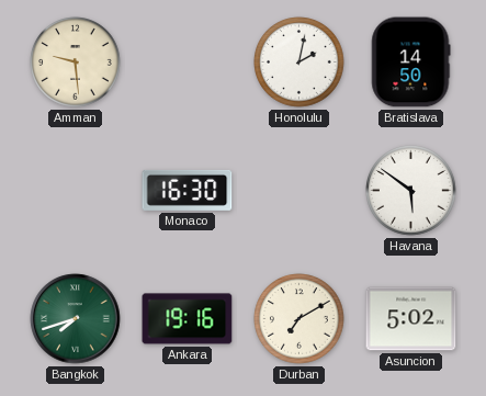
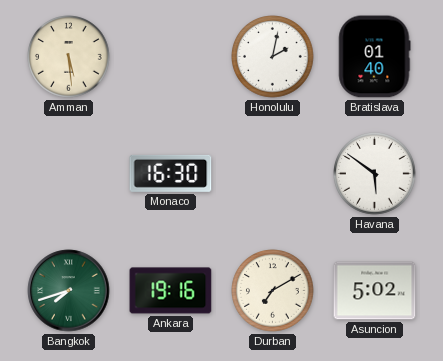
Amman: 9:29 -> 5:29
Bratislava: 14:50 -> 01:40
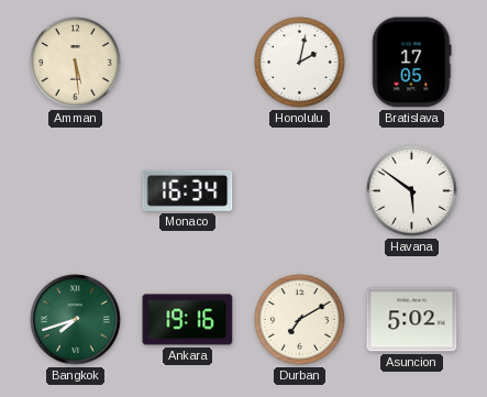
Bratislava: 01:40 -> 17:05
Monaco: 16:30 -> 16:34
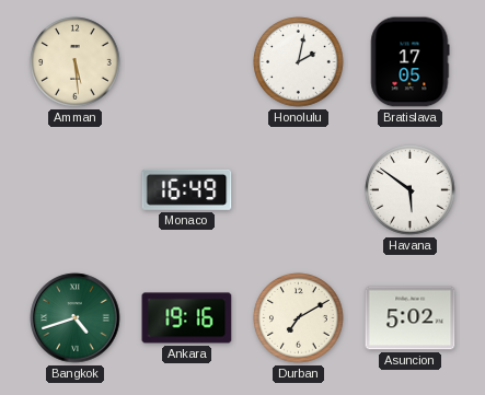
Monaco: 16:34 -> 16:49
Bangkok: 7:42 -> 4:42
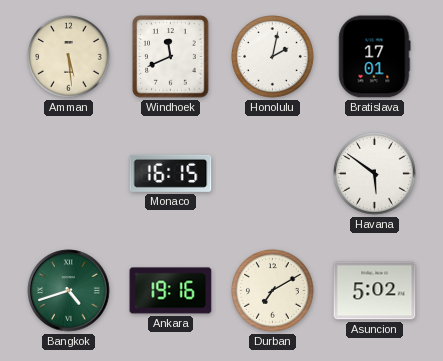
Windhoek: none -> 11:41
Bratislava: 17:05 -> 17:01
Monaco: 16:49 -> 16:15
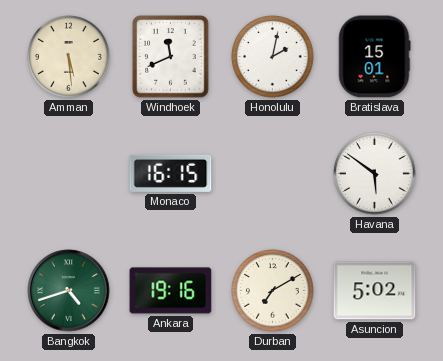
Bratislava: 17:01 -> 15:01
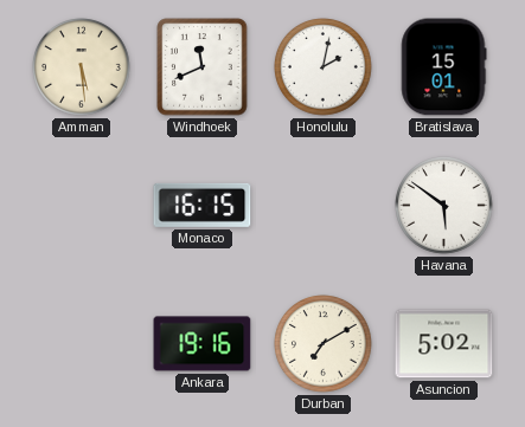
Bangkok: 4:42 -> none
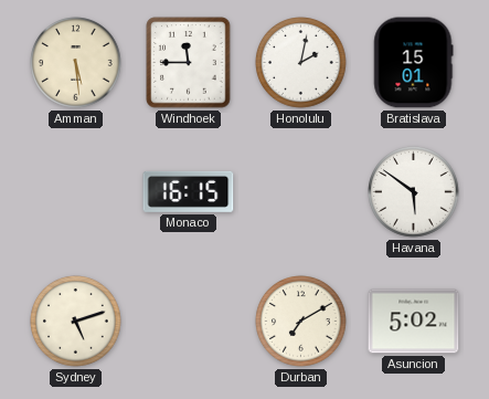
Windhoek: 11:41 -> 11:45
Sydney: none -> 5:12
Ankara: 19:16 -> none
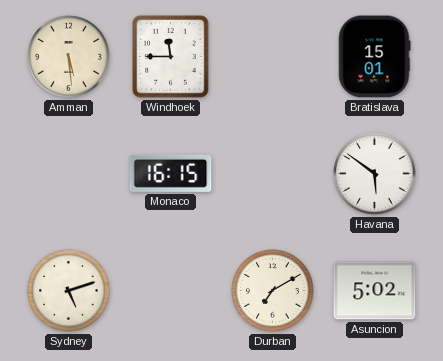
Honolulu: 2:02 -> none
